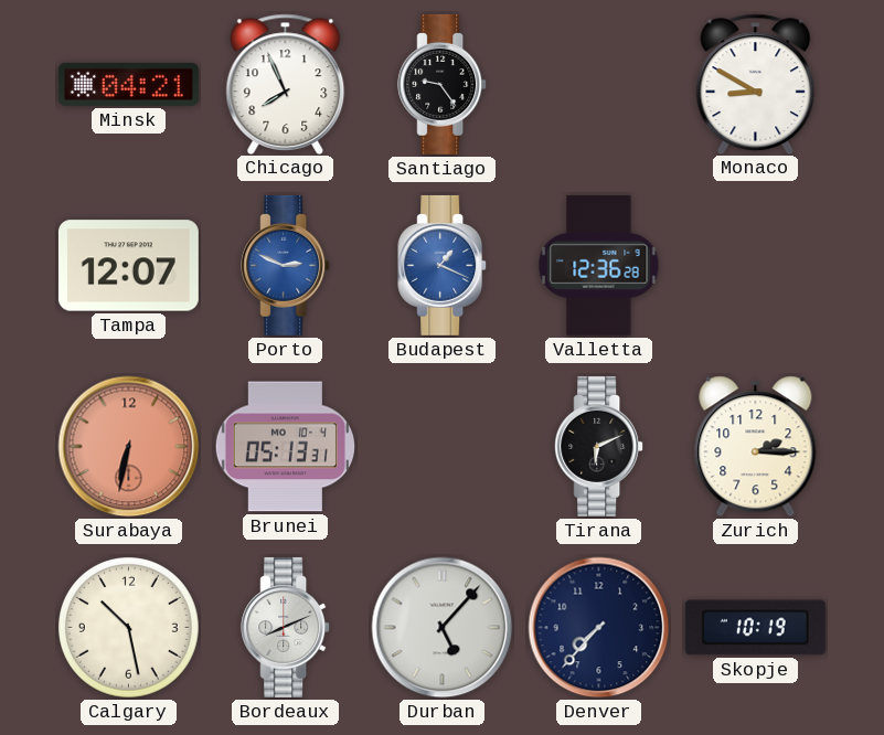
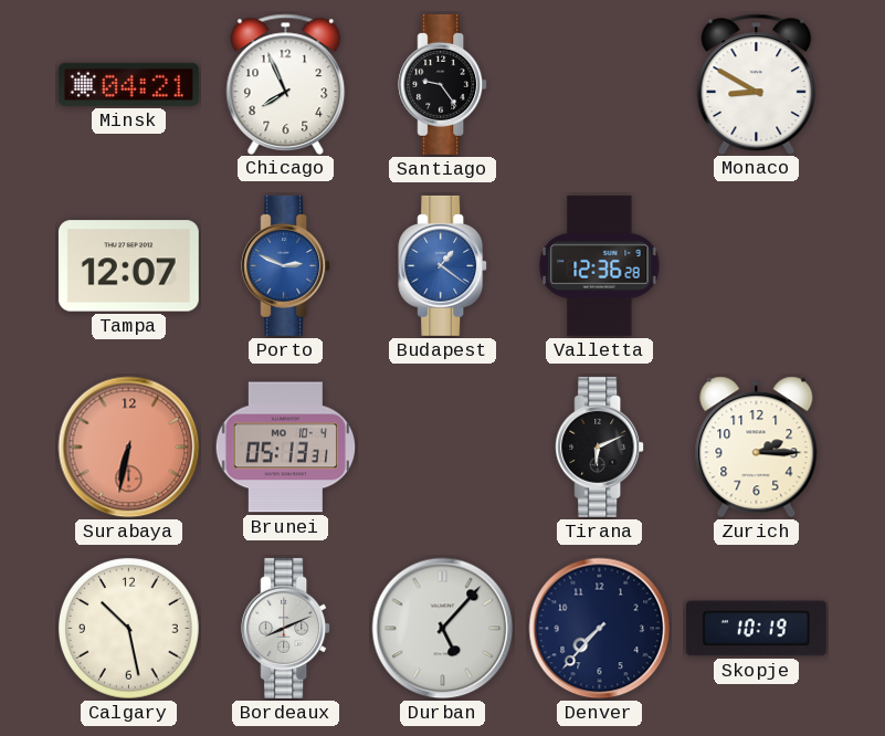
Budapest: 1:19 -> 1:21
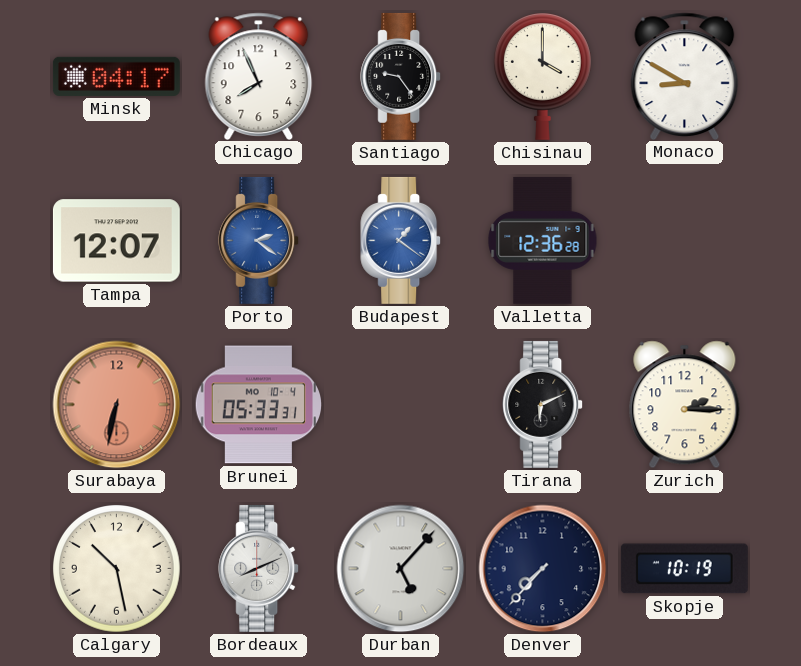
Minsk: 04:21 -> 04:17
Chisinau: none -> 4:00
Porto: 2:49 -> 2:21
Brunei: 05:13 -> 05:33
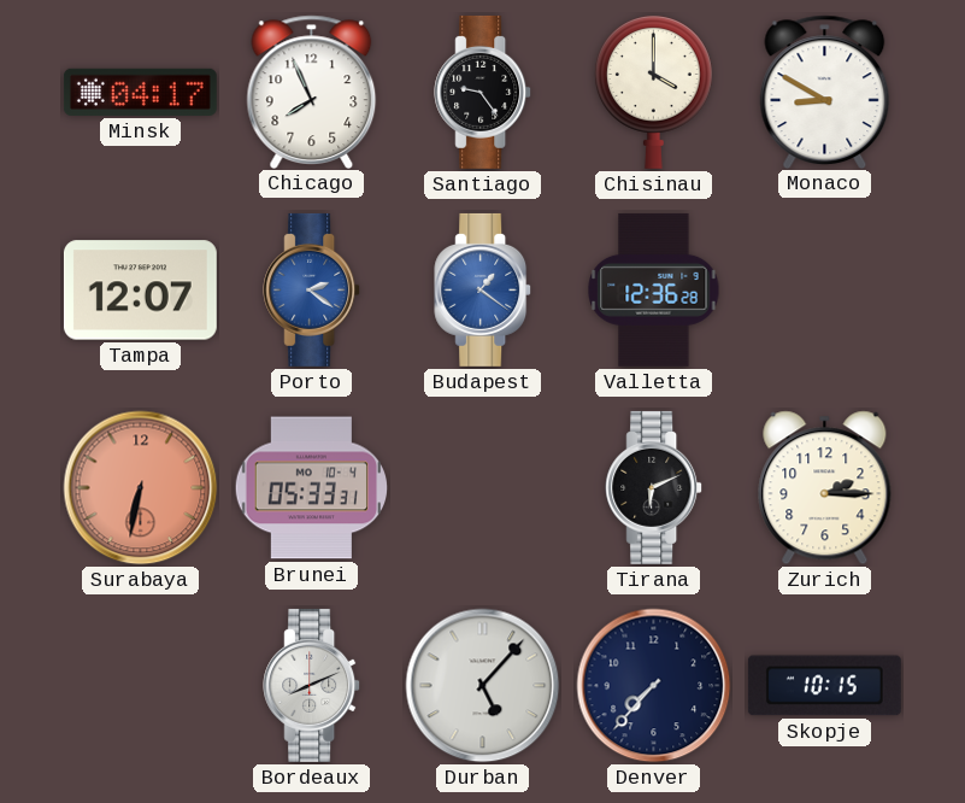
Calgary: 10:28 -> none
Skopje: 10:19 -> 10:15
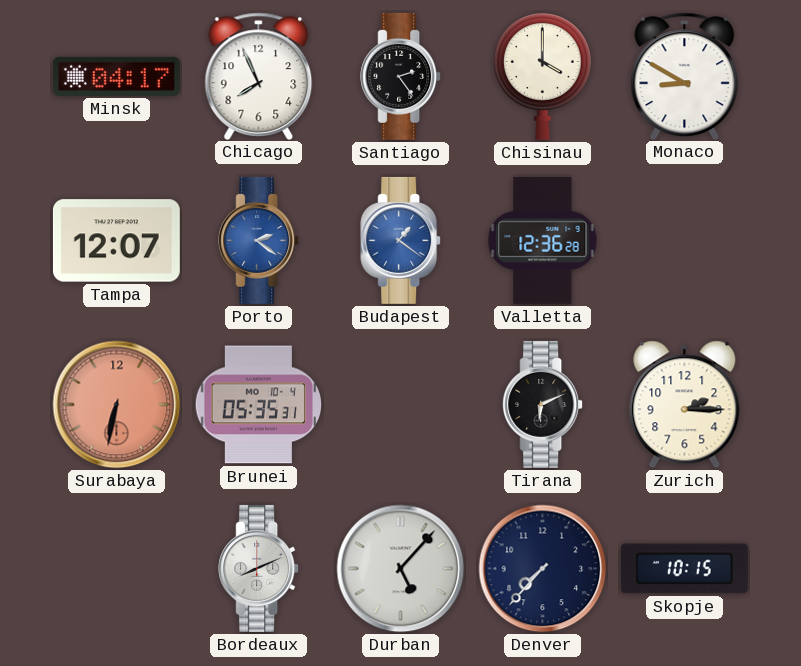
Santiago: 9:24 -> 2:24
Brunei: 05:33 -> 05:35
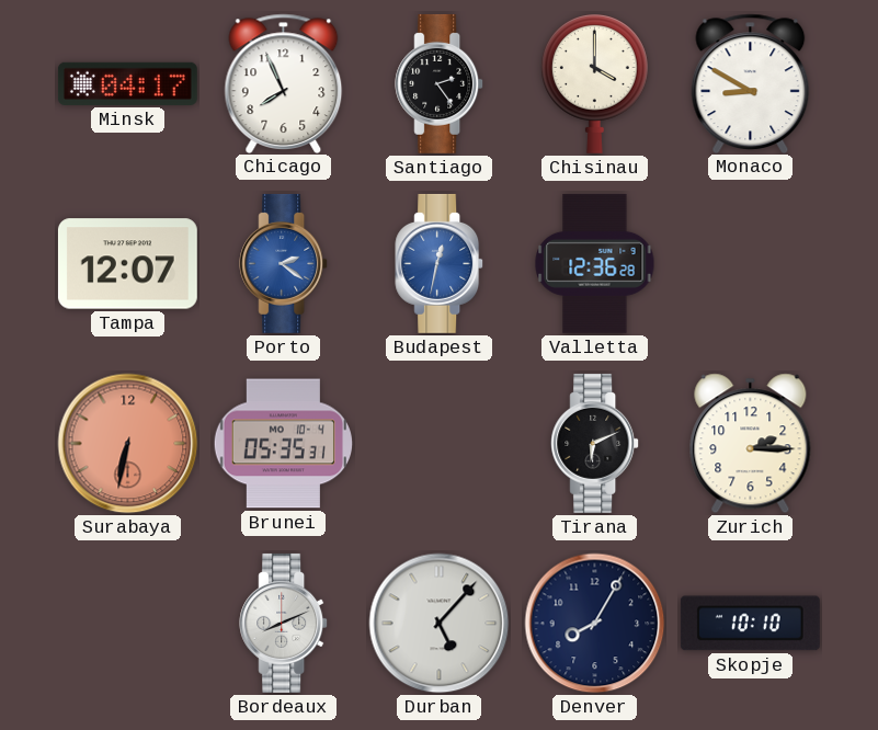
Budapest: 1:21 -> 12:32
Denver: 7:37 -> 8:05
Skopje: 10:15 -> 10:10
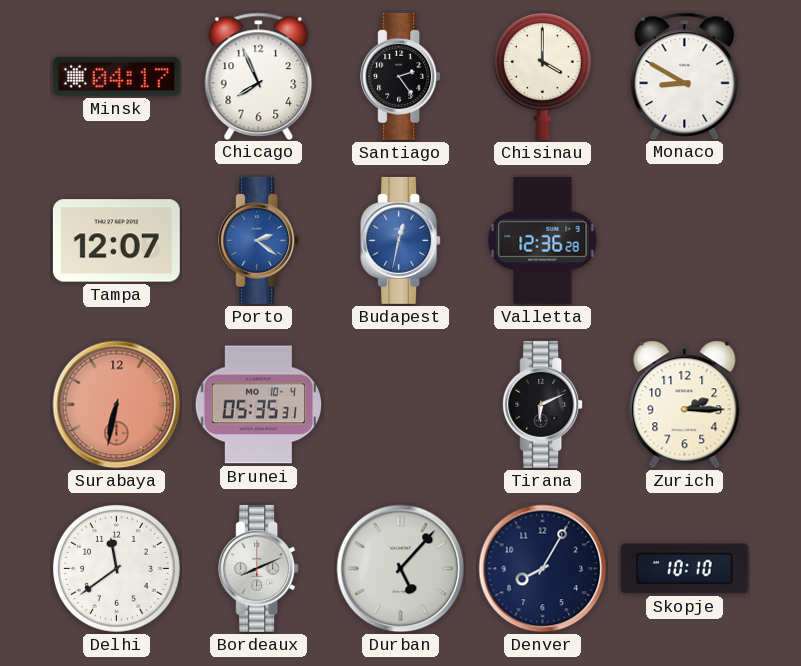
Delhi: none -> 11:39
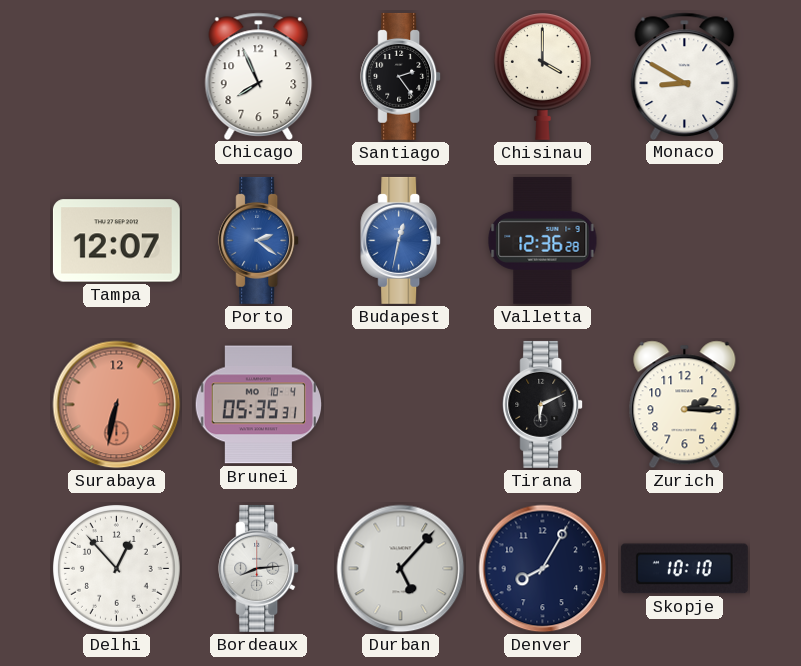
Minsk: 04:17 -> none
Delhi: 11:39 -> 12:53
Bordeaux: 8:11 -> 8:14
